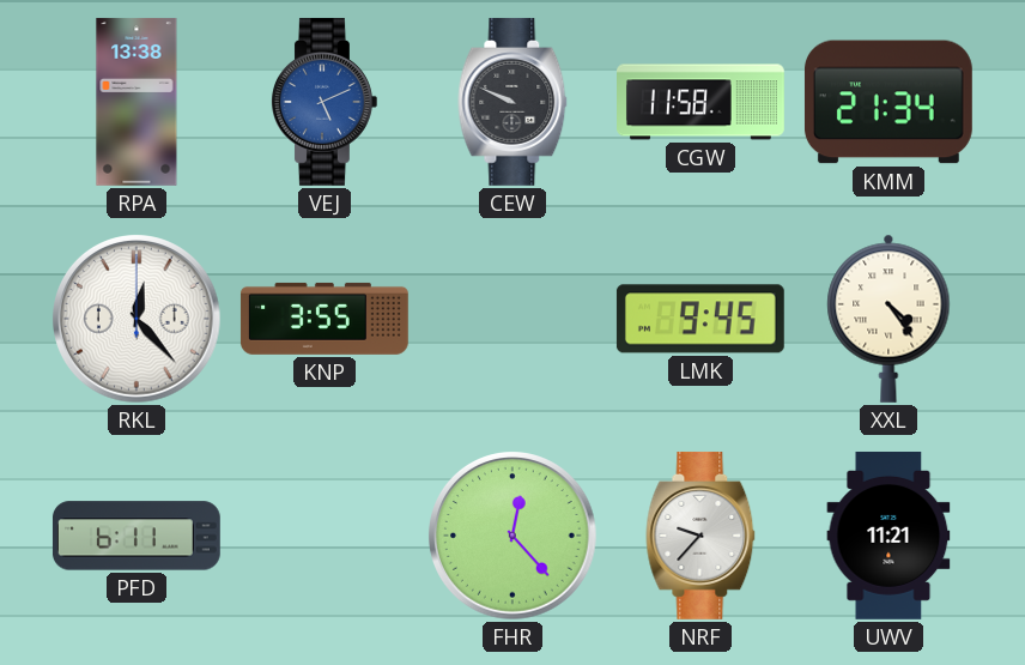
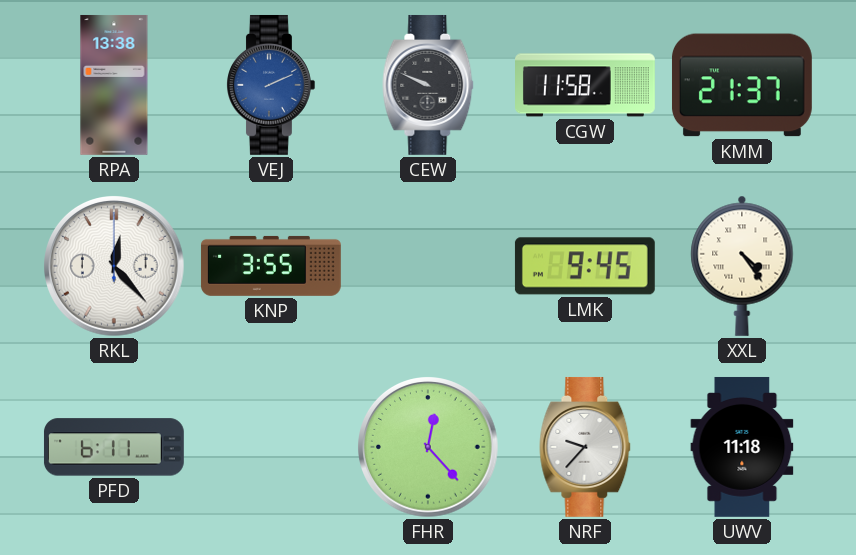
VEJ: 5:11 -> 2:11
KMM: 21:34 -> 21:37
UWV: 11:21 -> 11:18
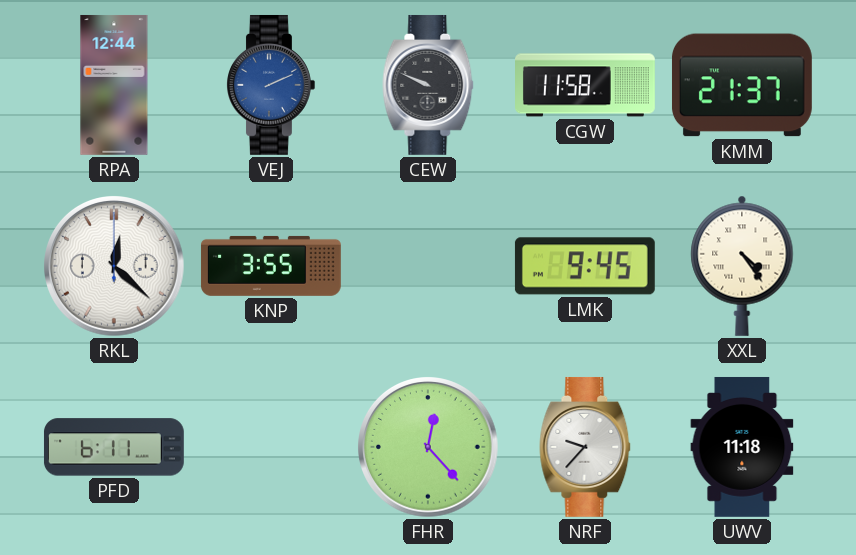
RPA: 13:38 -> 12:44
RKL: 12:23 -> 12:22
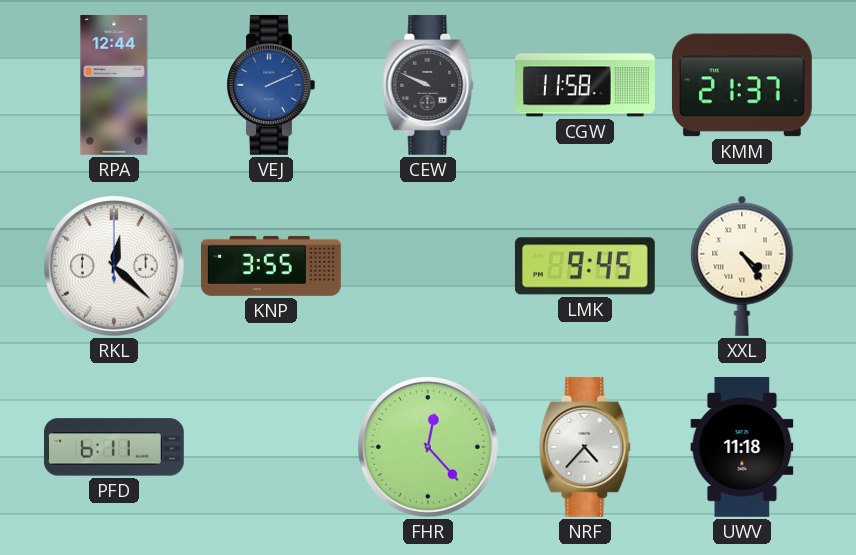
NRF: 9:37 -> 4:37
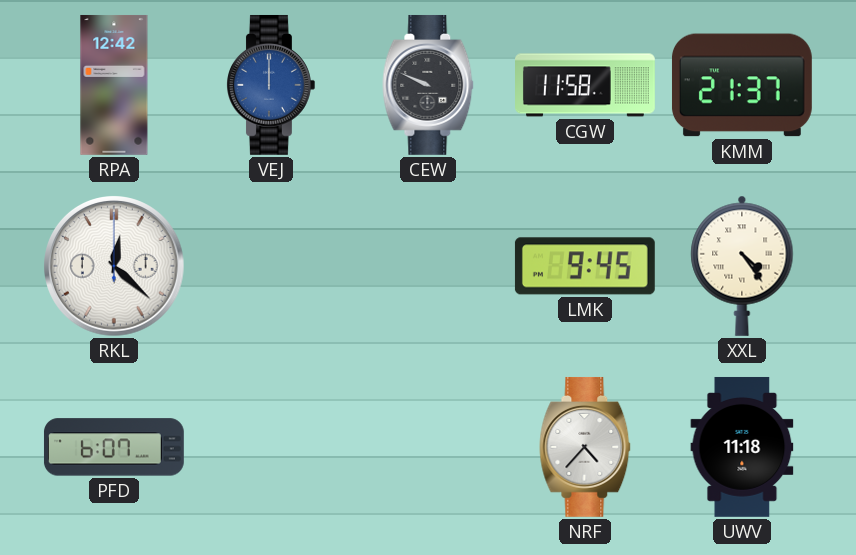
RPA: 12:44 -> 12:42
VEJ: 2:11 -> 12:00
KNP: 3:55 -> none
PFD: 6:11 -> 6:07
FHR: 12:23 -> none
